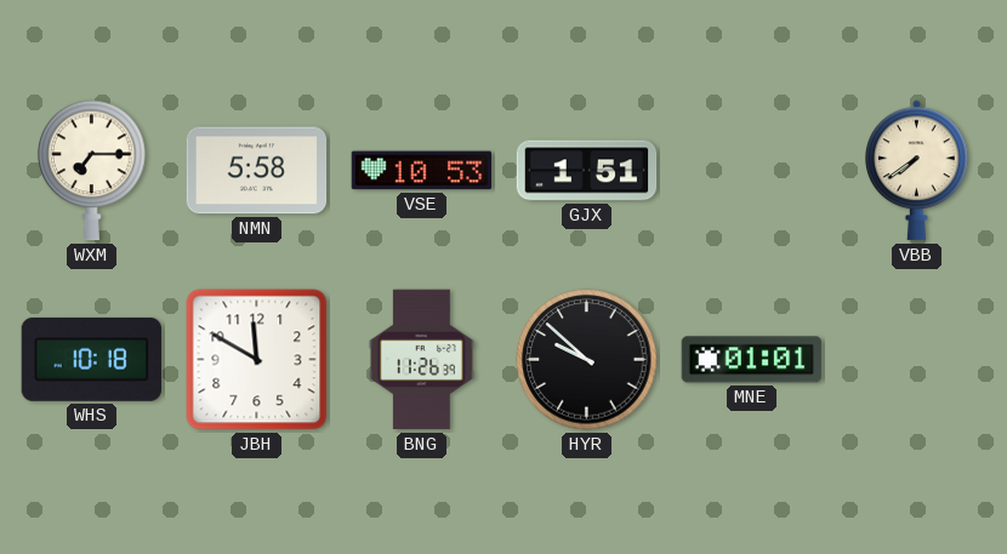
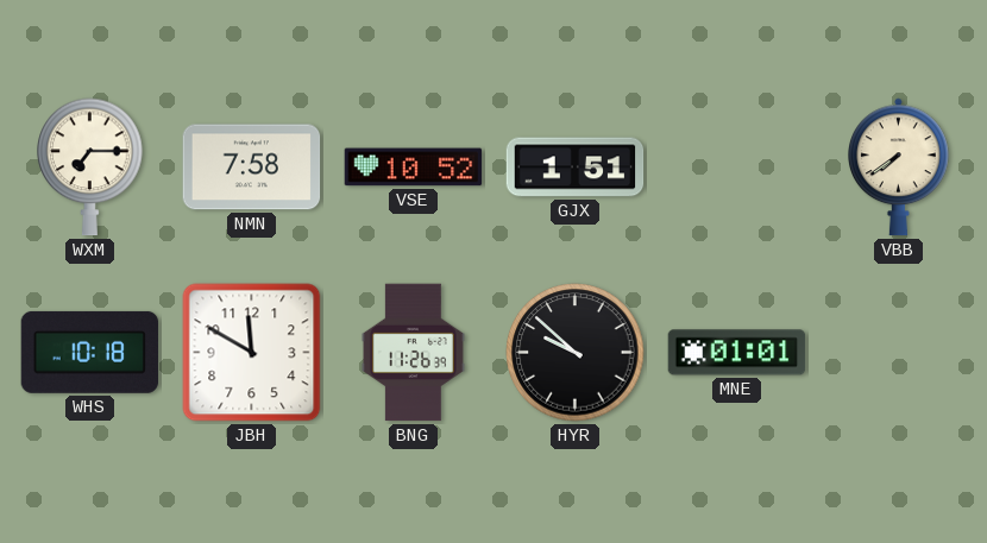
NMN: 5:58 -> 7:58
VSE: 10:53 -> 10:52
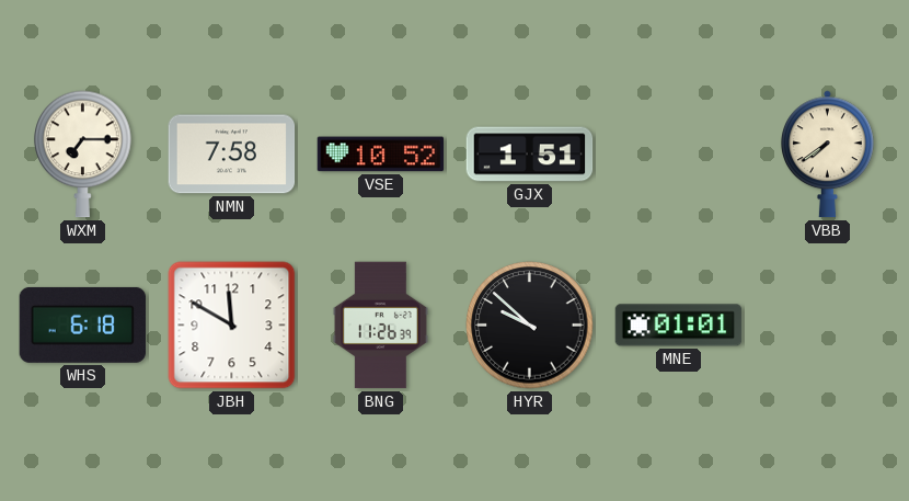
WHS: 10:18 -> 6:18
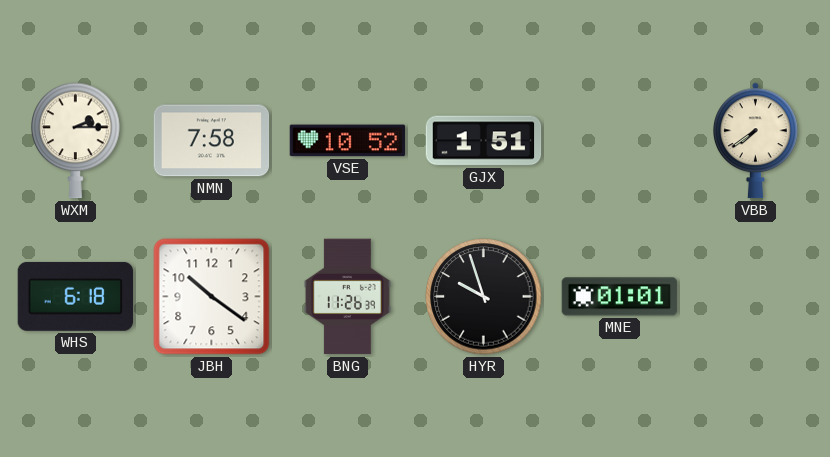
WXM: 7:15 -> 2:15
JBH: 11:50 -> 10:21
HYR: 9:52 -> 9:57
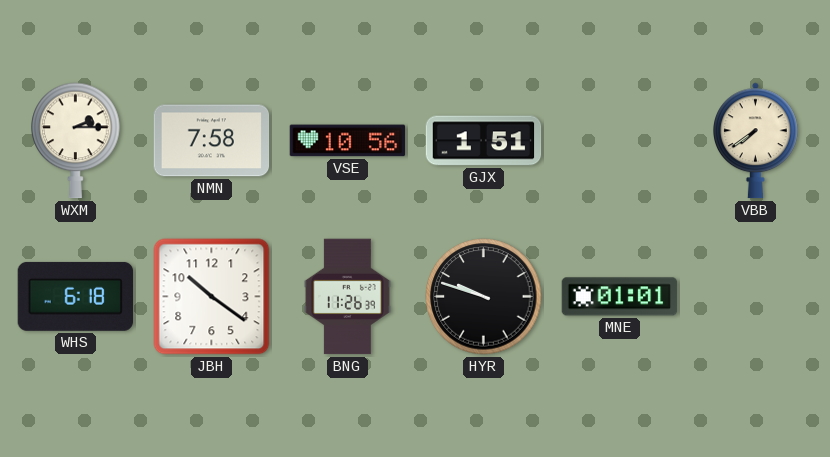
VSE: 10:52 -> 10:56
HYR: 9:57 -> 9:48
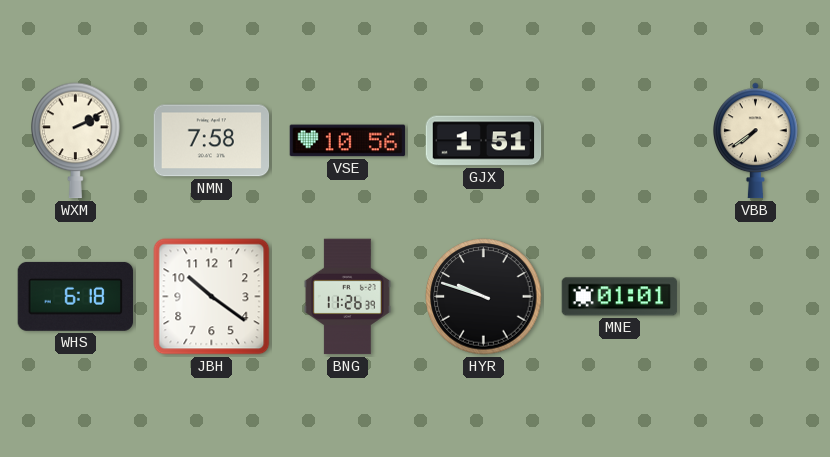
WXM: 2:15 -> 2:11
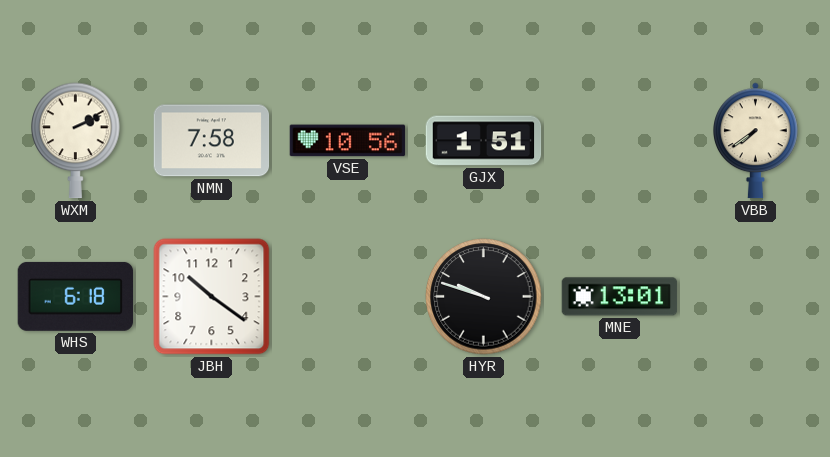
BNG: 11:26 -> none
MNE: 01:01 -> 13:01
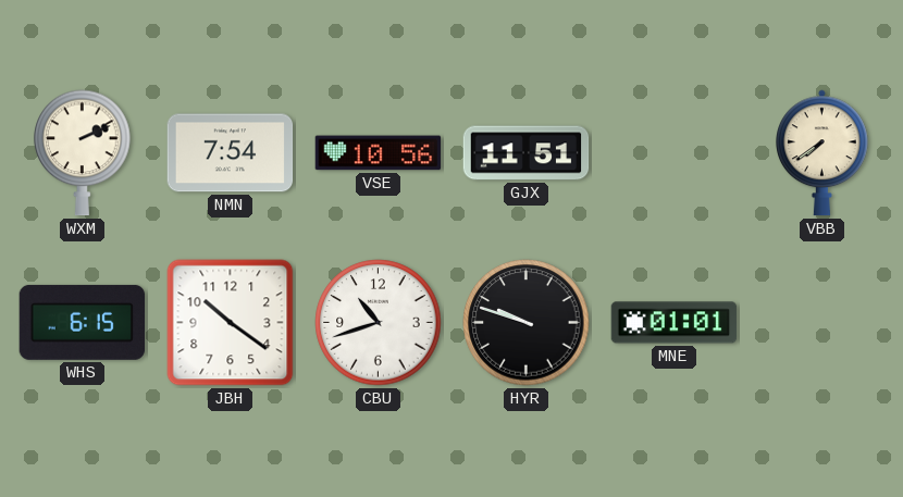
NMN: 7:58 -> 7:54
GJX: 1:51 -> 11:51
WHS: 6:18 -> 6:15
CBU: none -> 10:42
MNE: 13:01 -> 01:01
